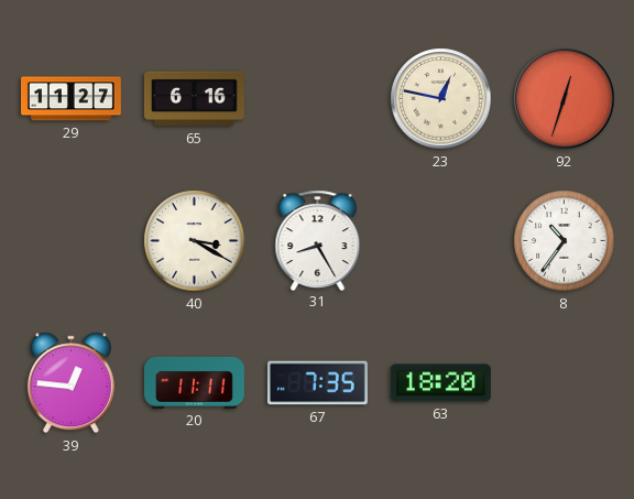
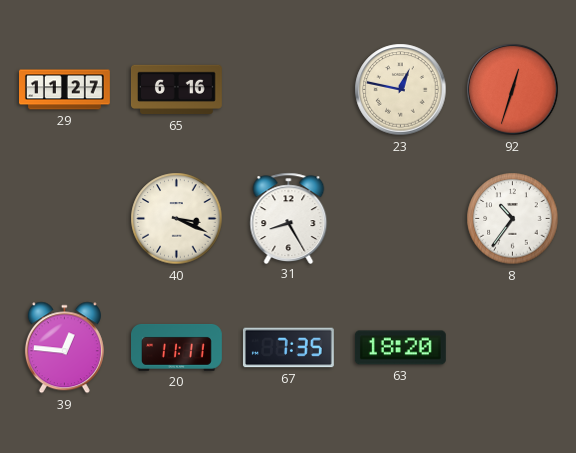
40: 3:20 -> 3:19
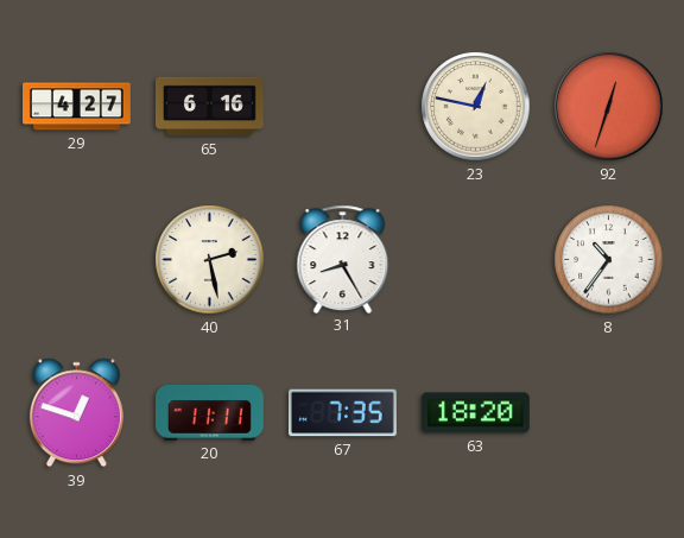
29: 11:27 -> 4:27
40: 3:19 -> 2:28
39: 12:46 -> 12:48
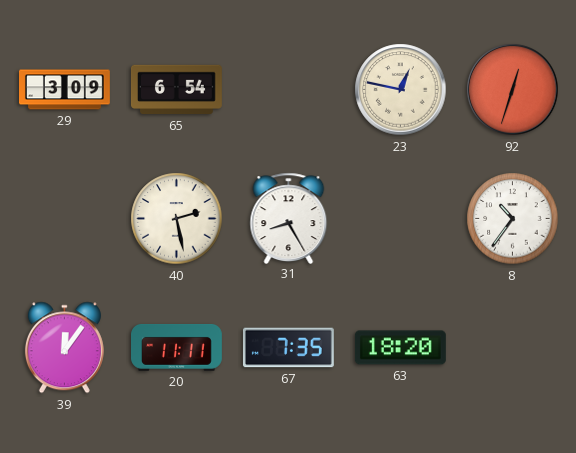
29: 4:27 -> 3:09
65: 6:16 -> 6:54
39: 12:48 -> 12:06
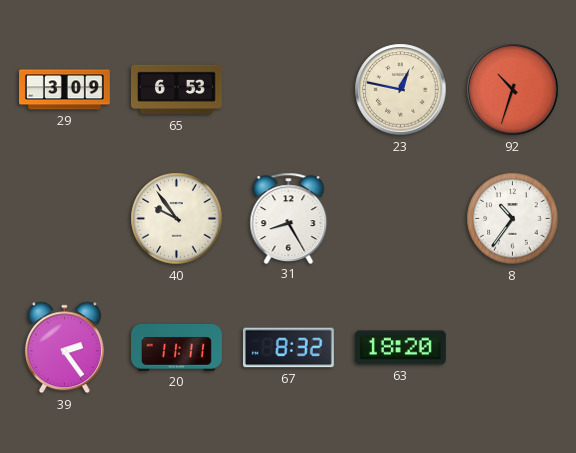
65: 6:54 -> 6:53
92: 12:33 -> 10:33
40: 2:28 -> 9:54
39: 12:06 -> 2:24
67: 7:35 -> 8:32
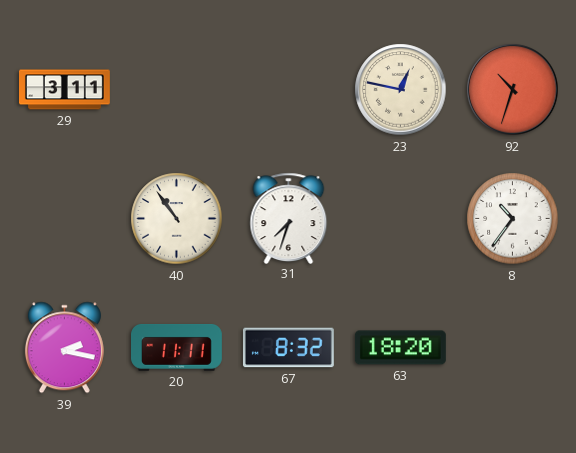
29: 3:09 -> 3:11
65: 6:53 -> none
40: 9:54 -> 10:54
31: 8:25 -> 7:33
39: 2:24 -> 2:17
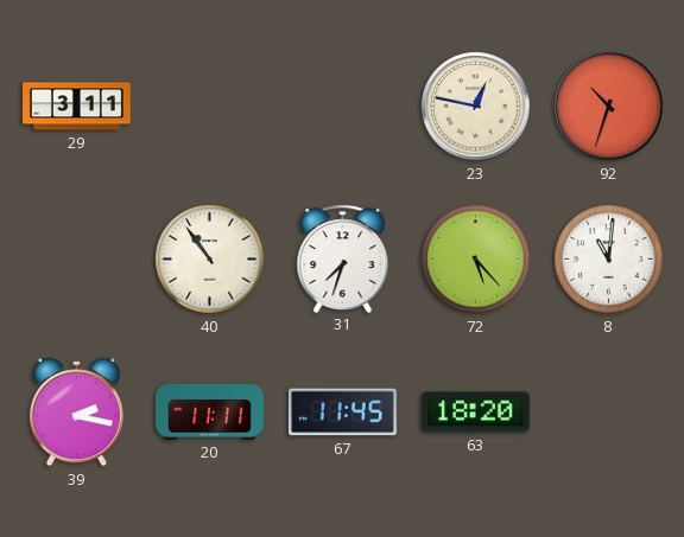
72: none -> 5:23
8: 10:36 -> 11:01
67: 8:32 -> 11:45
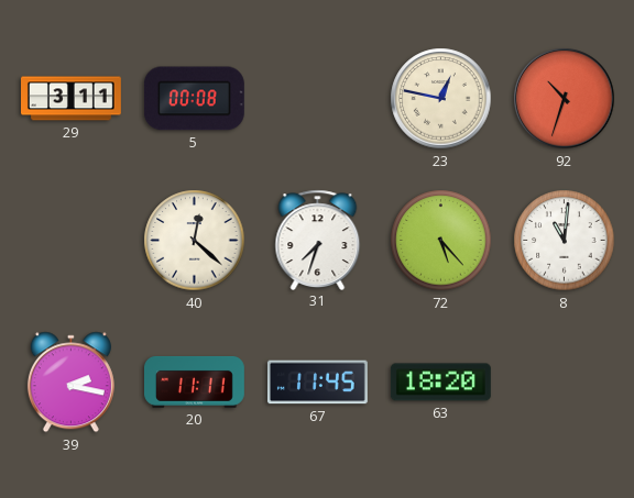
5: none -> 00:08
40: 10:54 -> 12:22
